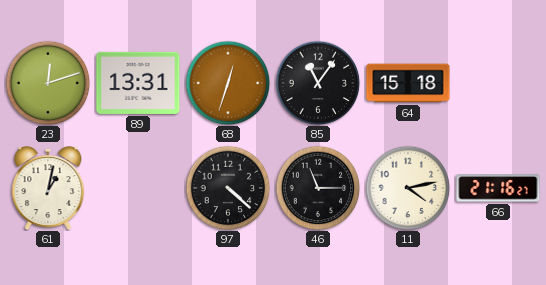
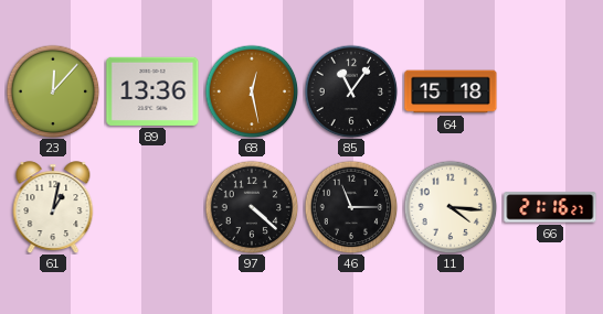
23: 12:12 -> 12:07
89: 13:31 -> 13:36
68: 12:33 -> 12:28
11: 4:13 -> 4:16
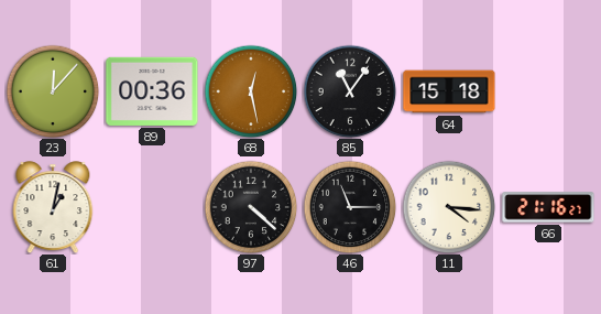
89: 13:36 -> 00:36
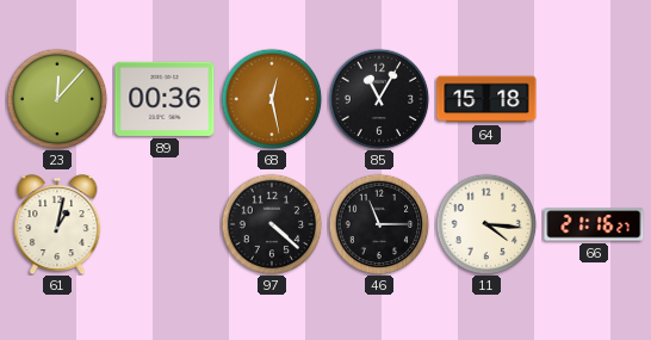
85: 11:06 -> 11:05
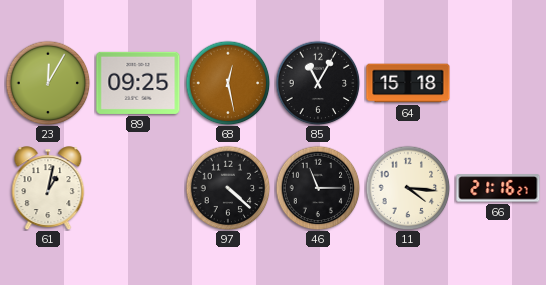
23: 12:07 -> 12:05
89: 00:36 -> 09:25
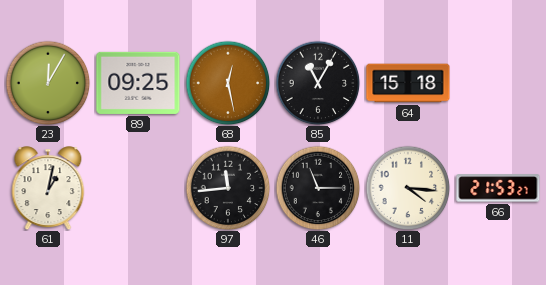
97: 4:22 -> 11:44
66: 21:16 -> 21:53
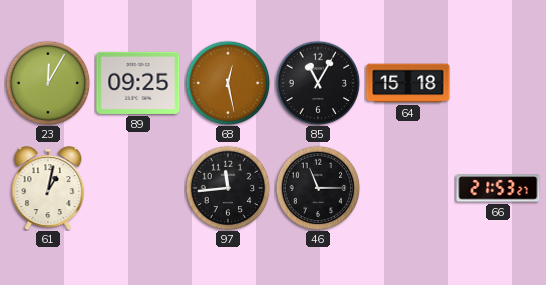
11: 4:16 -> none
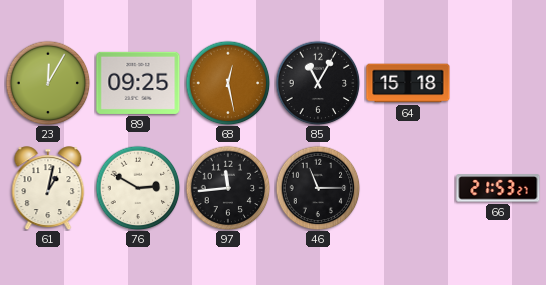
76: none -> 2:50
